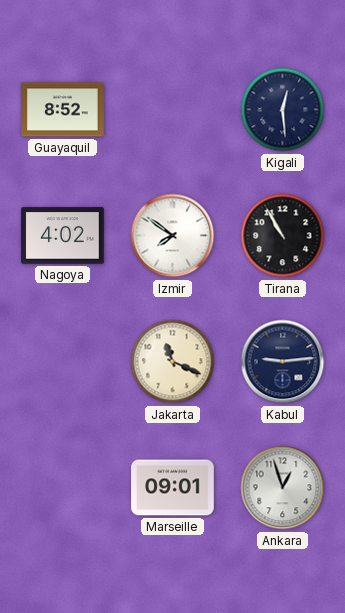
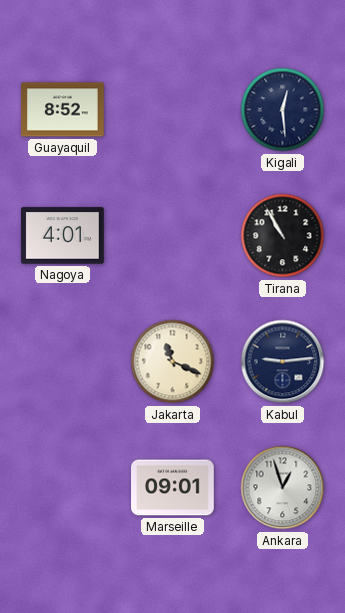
Nagoya: 4:02 -> 4:01
Izmir: 7:51 -> none
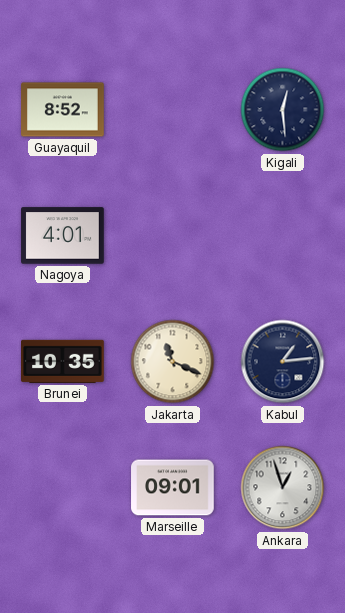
Tirana: 10:55 -> none
Brunei: none -> 10:35
Kabul: 9:14 -> 1:14
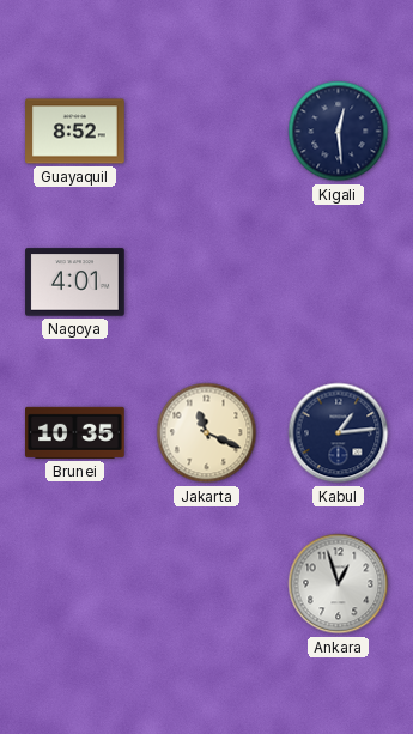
Marseille: 09:01 -> none
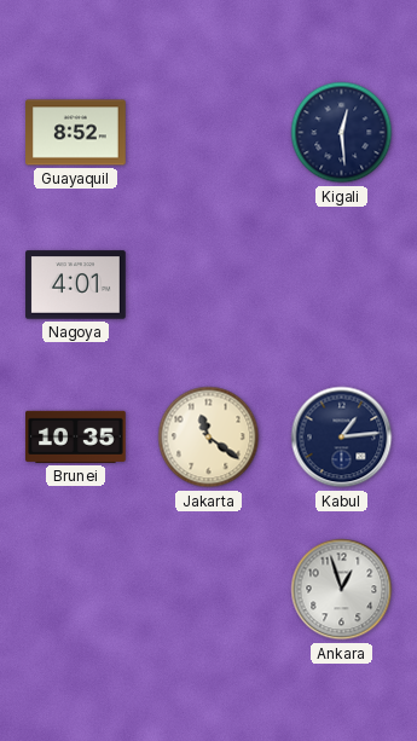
Jakarta: 11:19 -> 11:21
